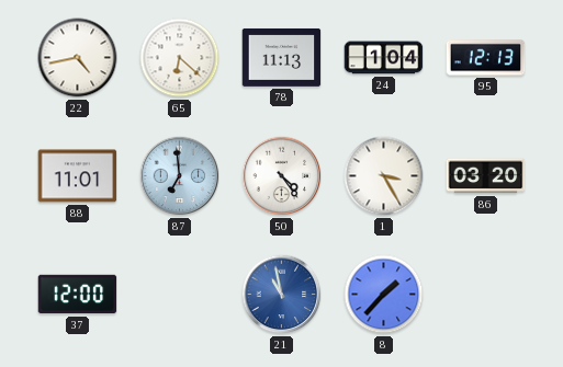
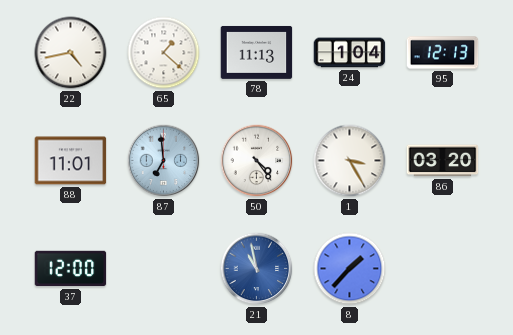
65: 6:22 -> 1:22
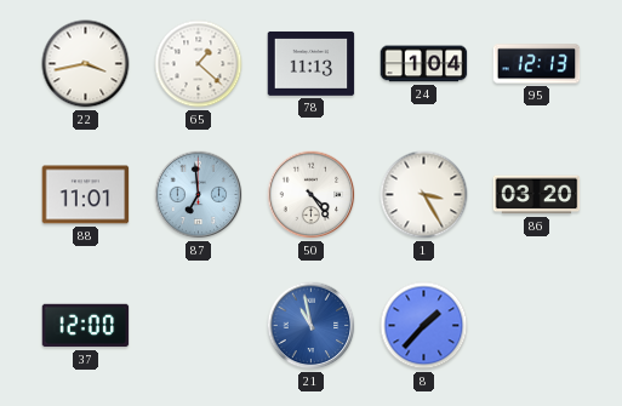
22: 4:43 -> 3:43
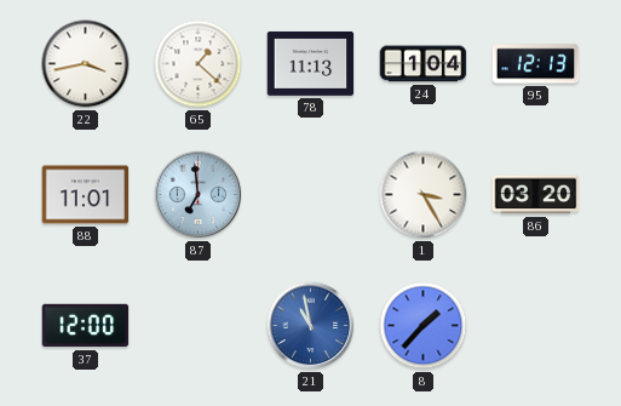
50: 4:24 -> none
